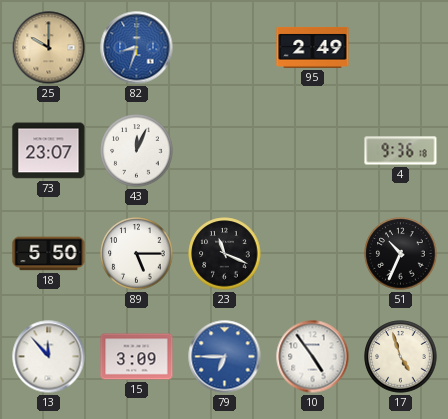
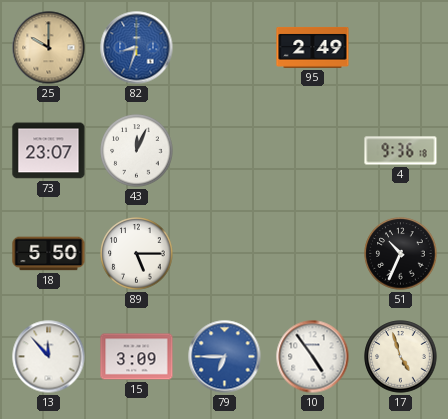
23: 11:19 -> none
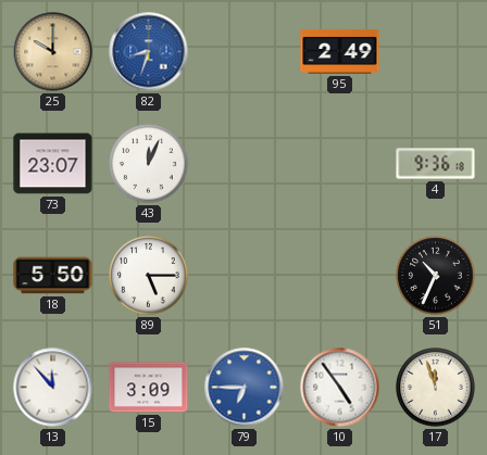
17: 4:57 -> 11:57
